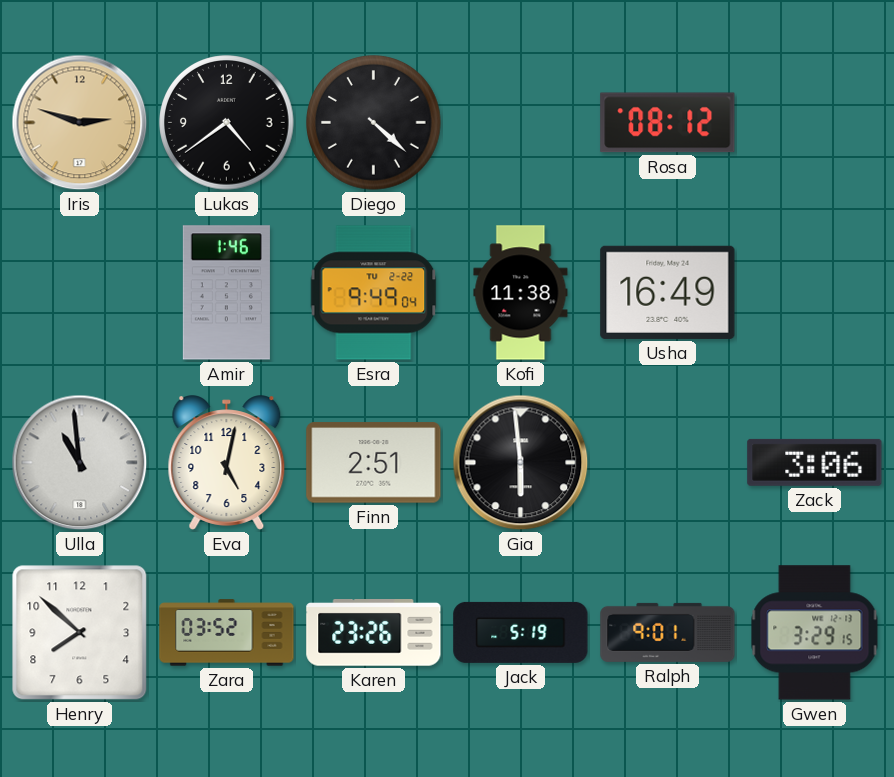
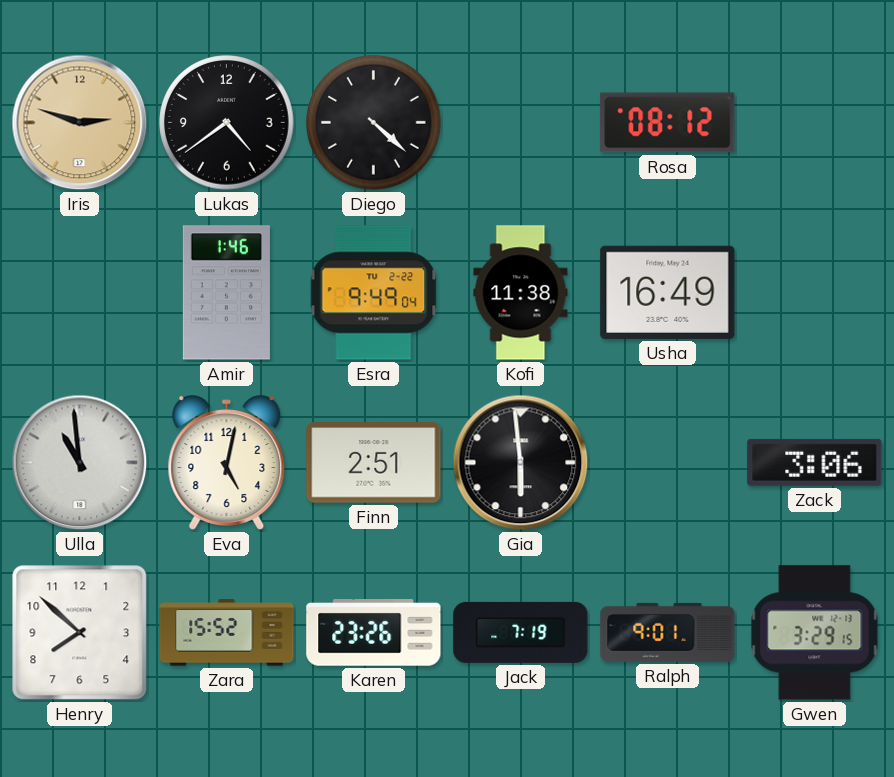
Zara: 03:52 -> 15:52
Jack: 5:19 -> 7:19
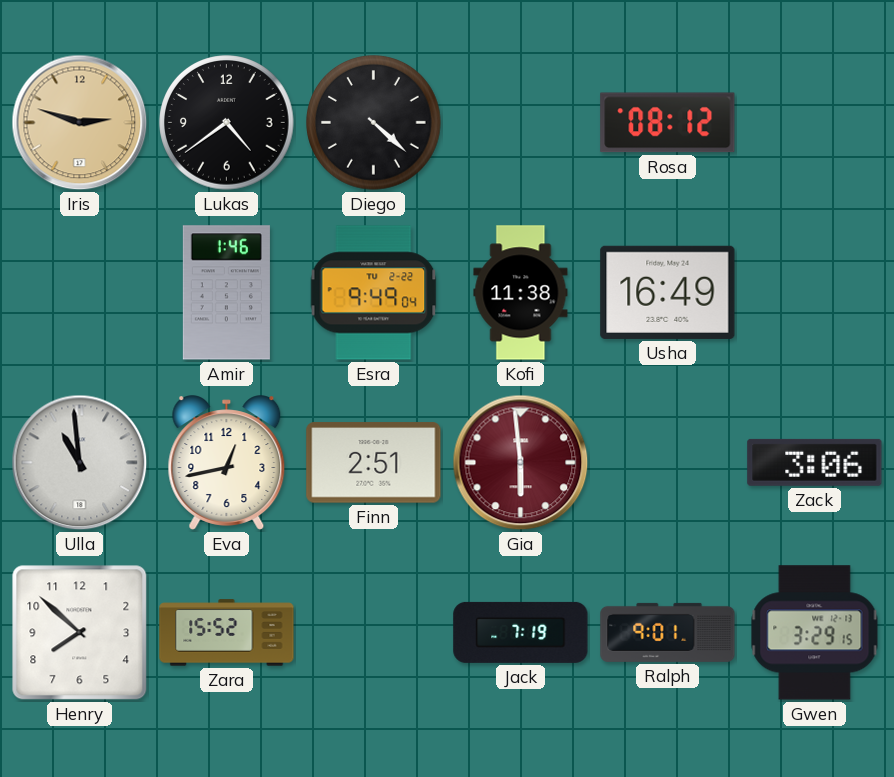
Eva: 5:02 -> 12:43
Gia dial: black -> burgundy
Karen: 23:26 -> none
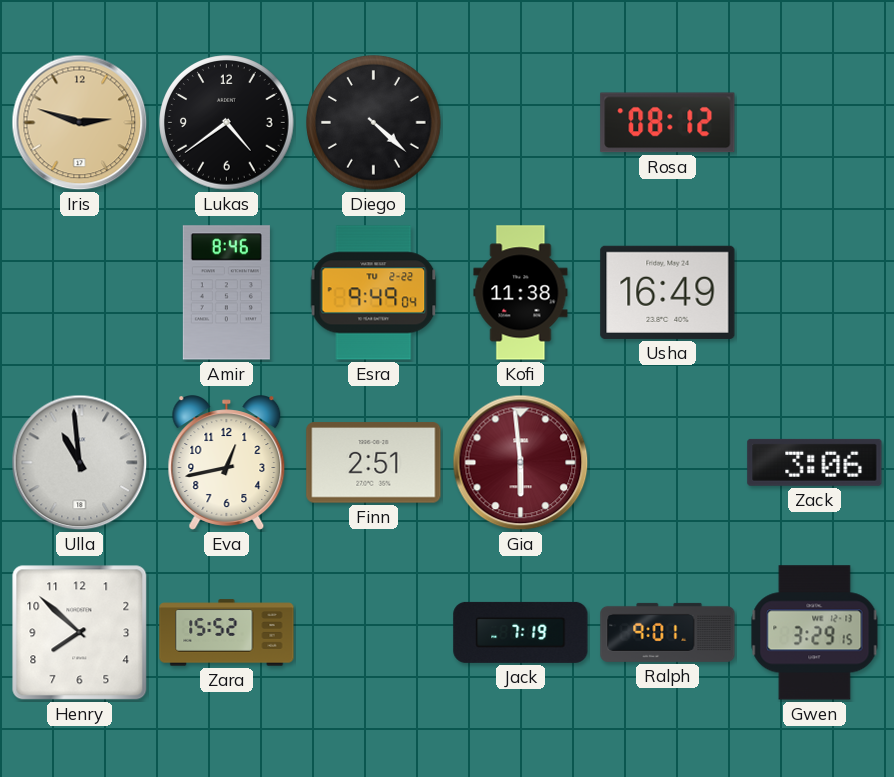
Amir: 1:46 -> 8:46
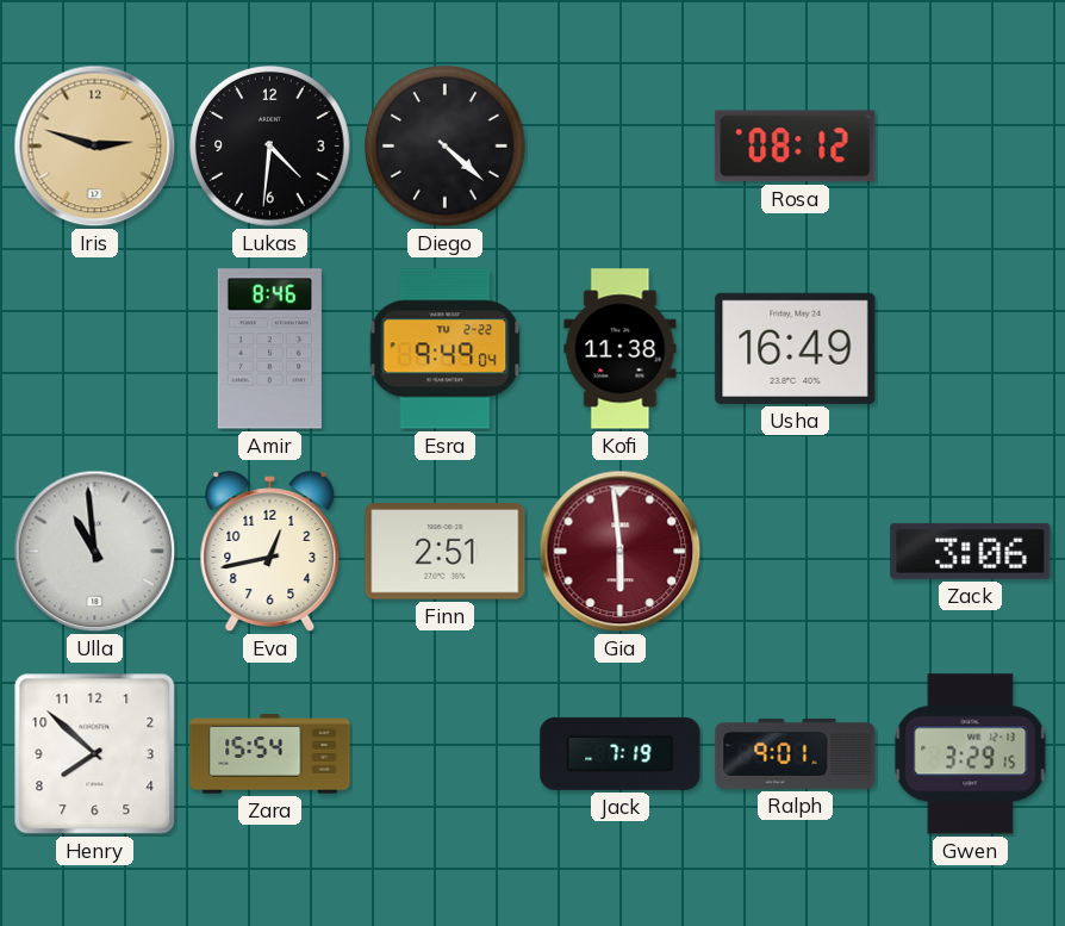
Lukas: 4:39 -> 4:31
Zara: 15:52 -> 15:54
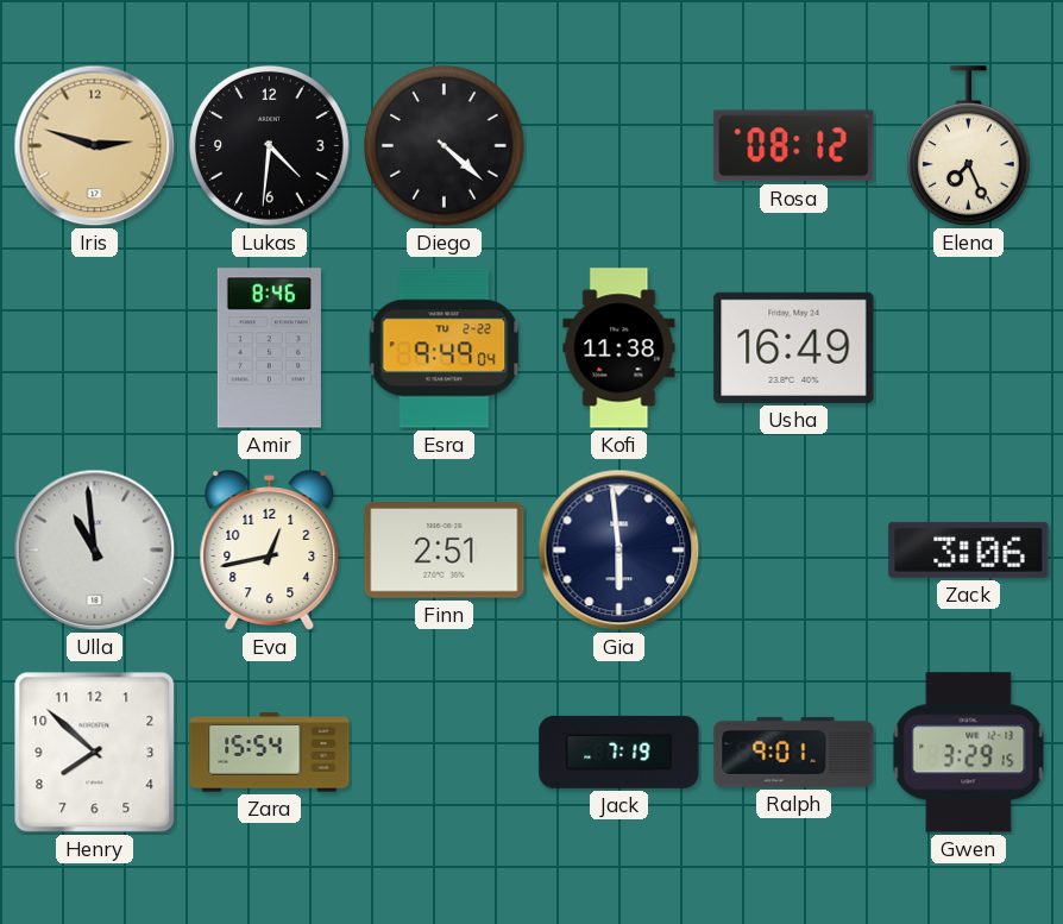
Elena: none -> 7:26
Gia dial: burgundy -> navy
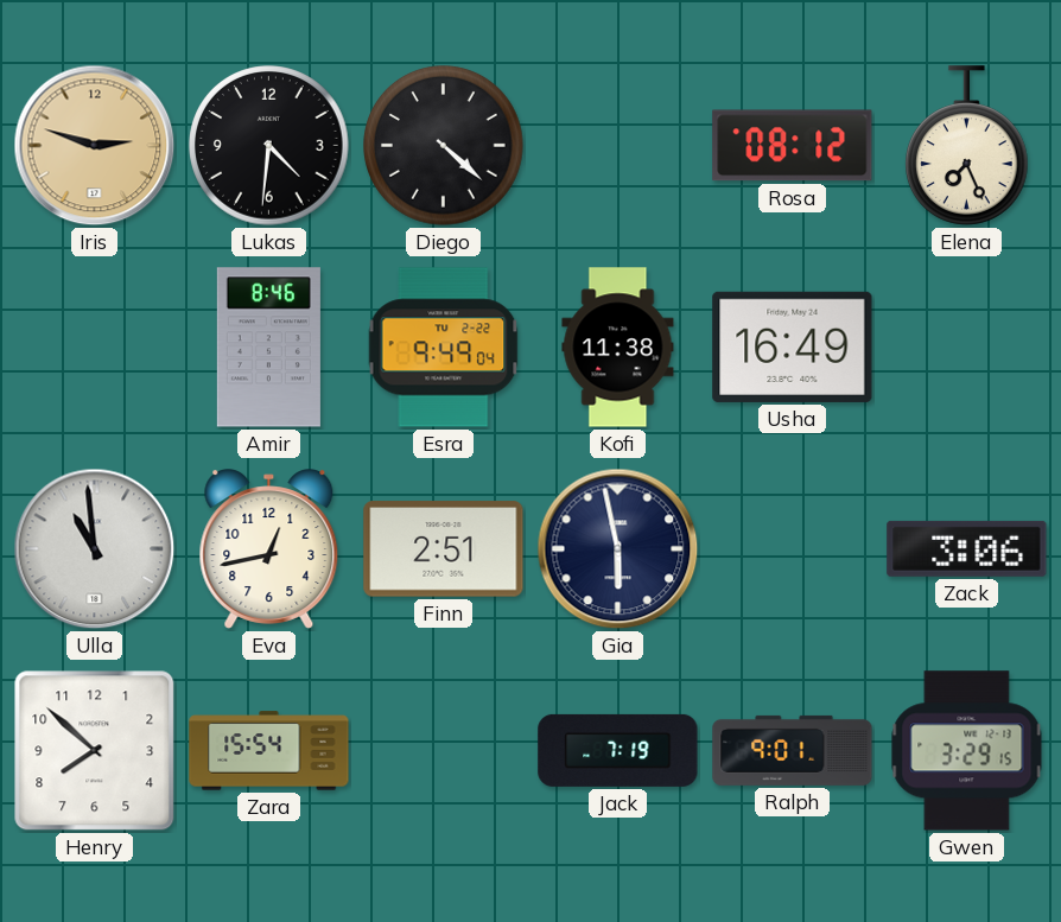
Gia: 5:59 -> 5:58
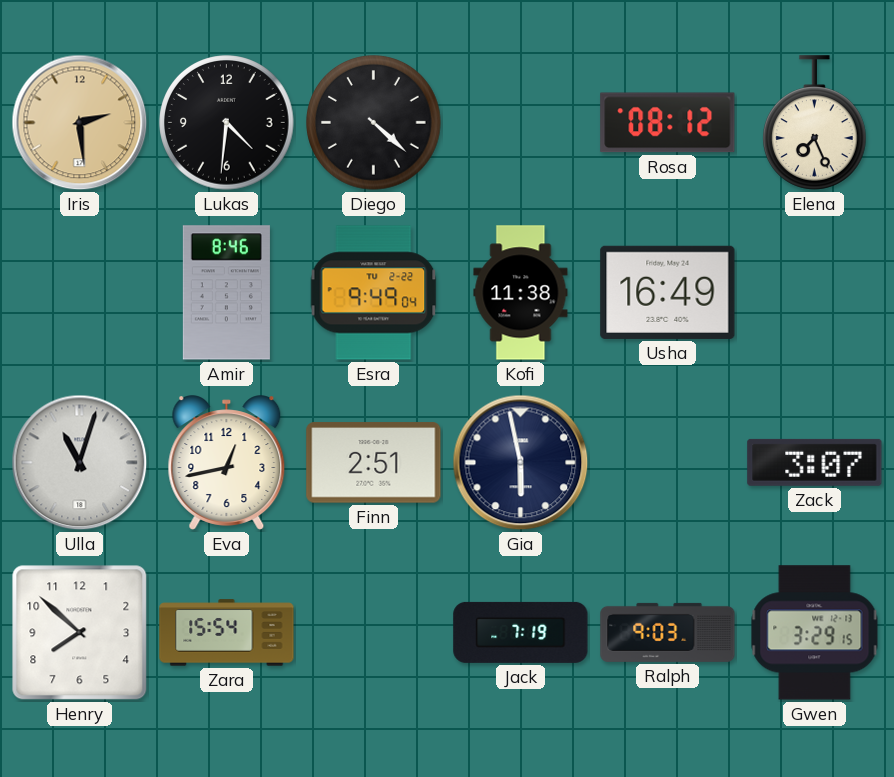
Iris: 2:48 -> 2:29
Ulla: 10:59 -> 11:03
Zack: 3:06 -> 3:07
Ralph: 9:01 -> 9:03
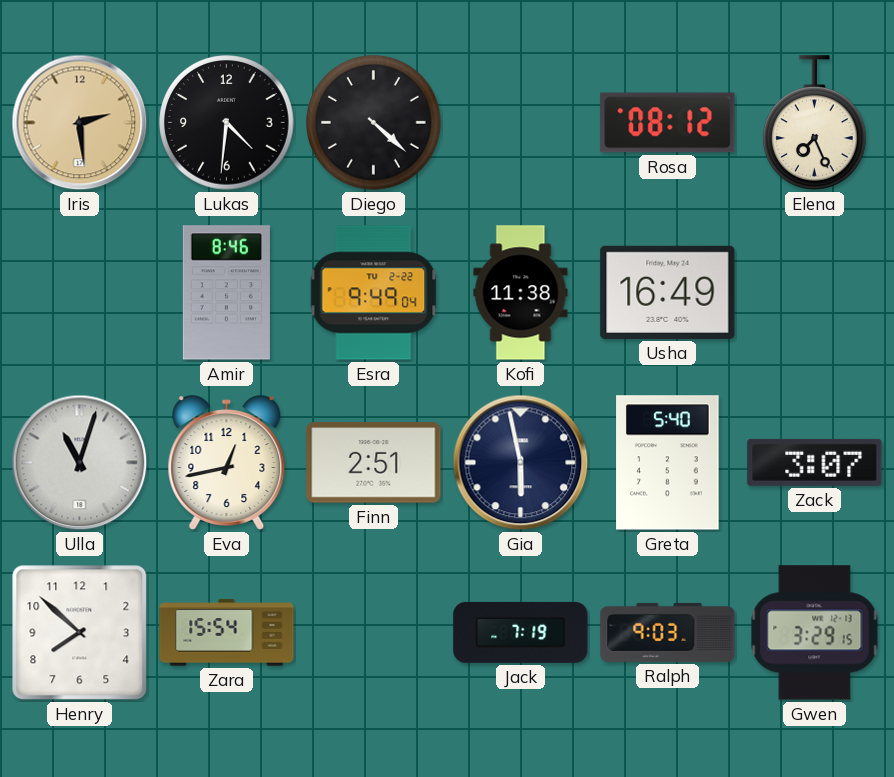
Greta: none -> 5:40
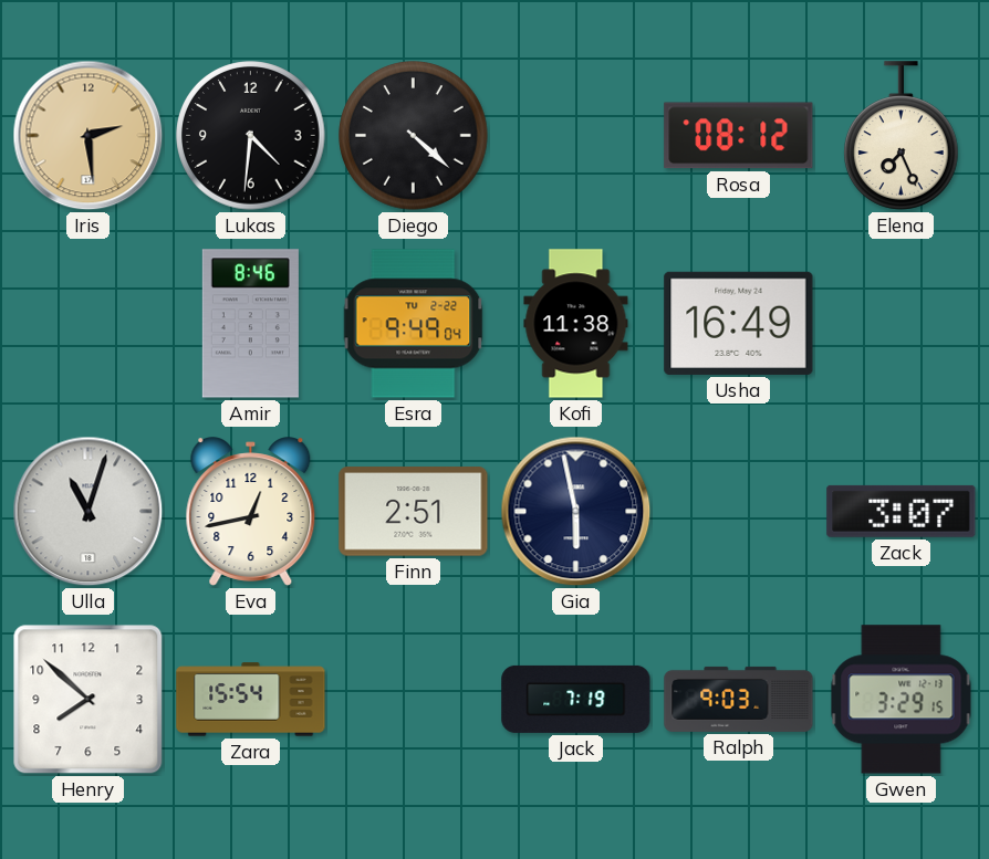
Greta: 5:40 -> none
